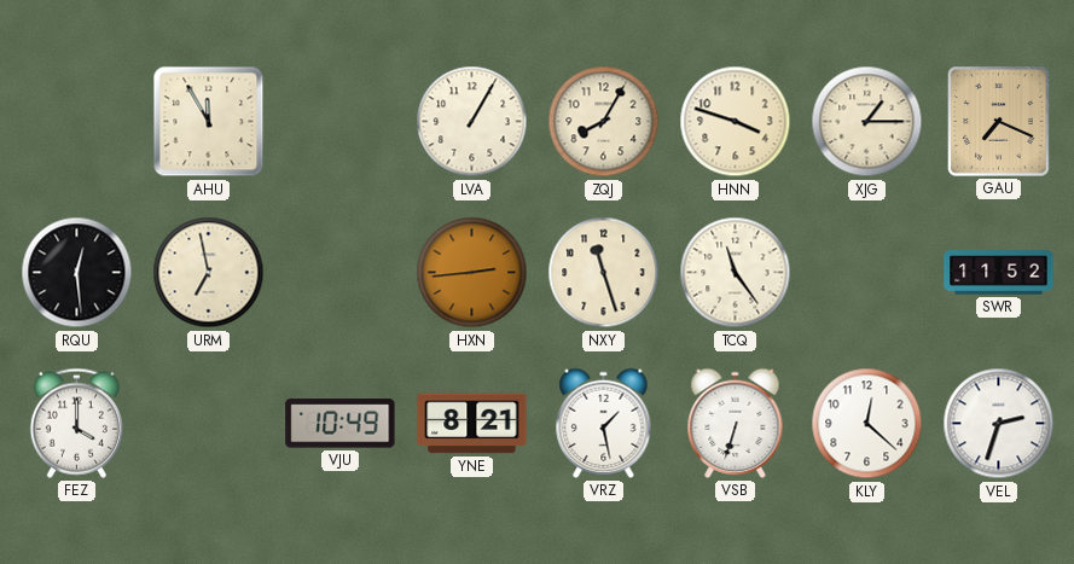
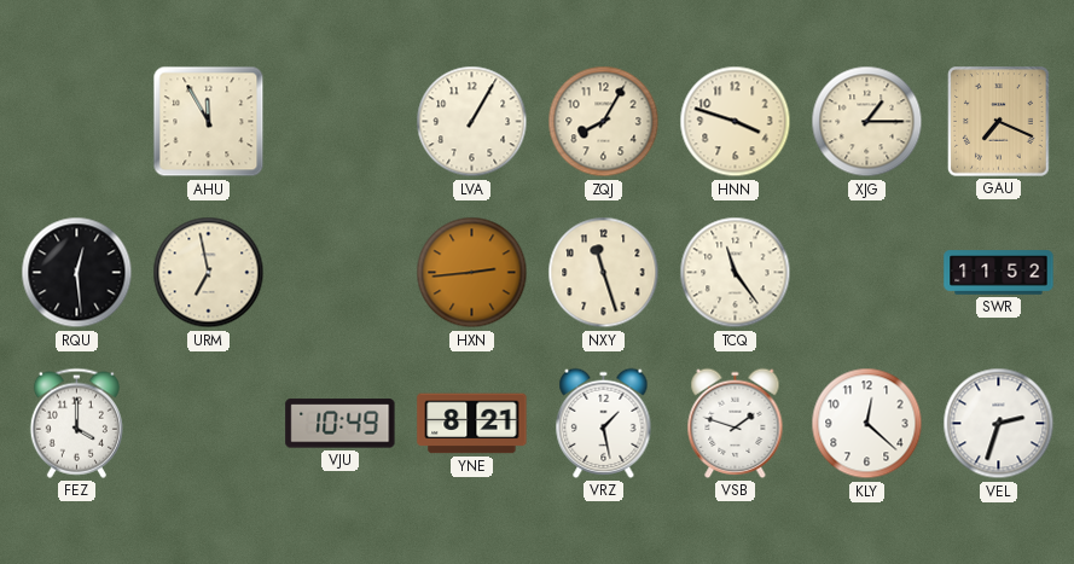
VSB: 6:33 -> 1:48
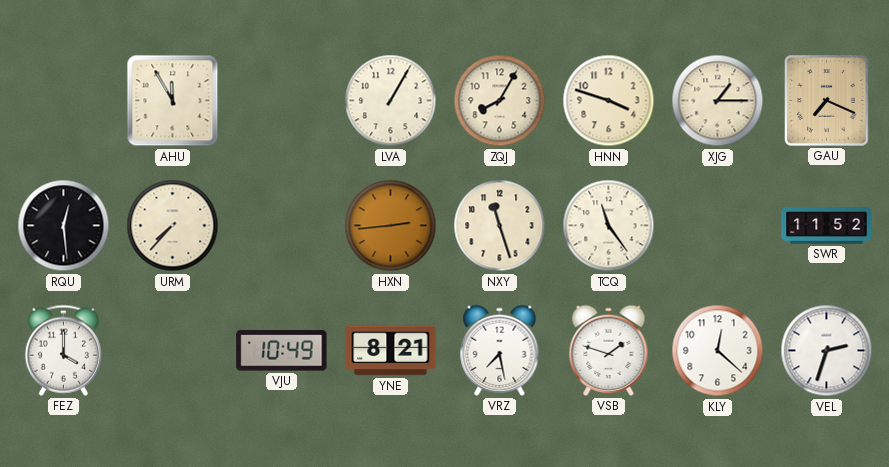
URM: 6:58 -> 7:37
VRZ: 1:28 -> 7:28
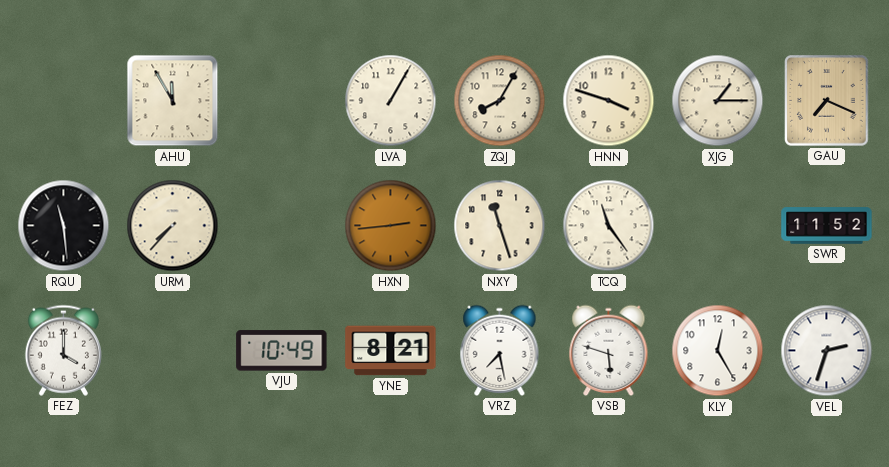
RQU: 12:29 -> 11:29
VSB: 1:48 -> 5:48
KLY: 12:22 -> 12:25
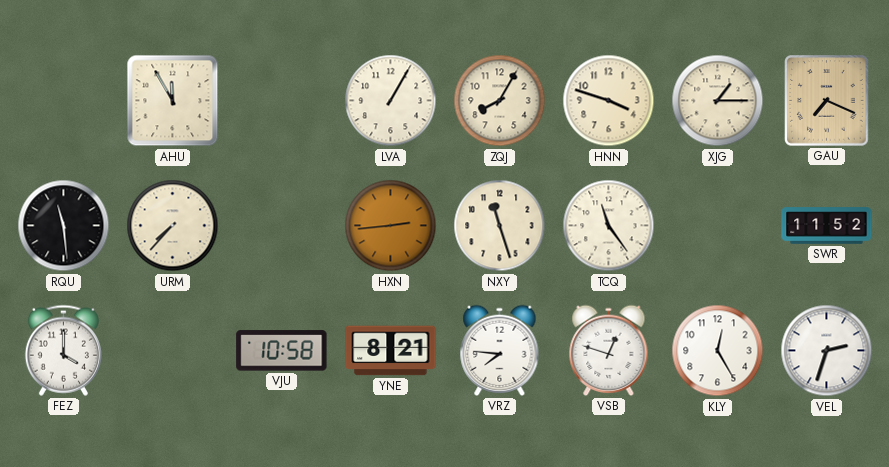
VJU: 10:49 -> 10:58
VRZ: 7:28 -> 7:46
VSB: 5:48 -> 12:48
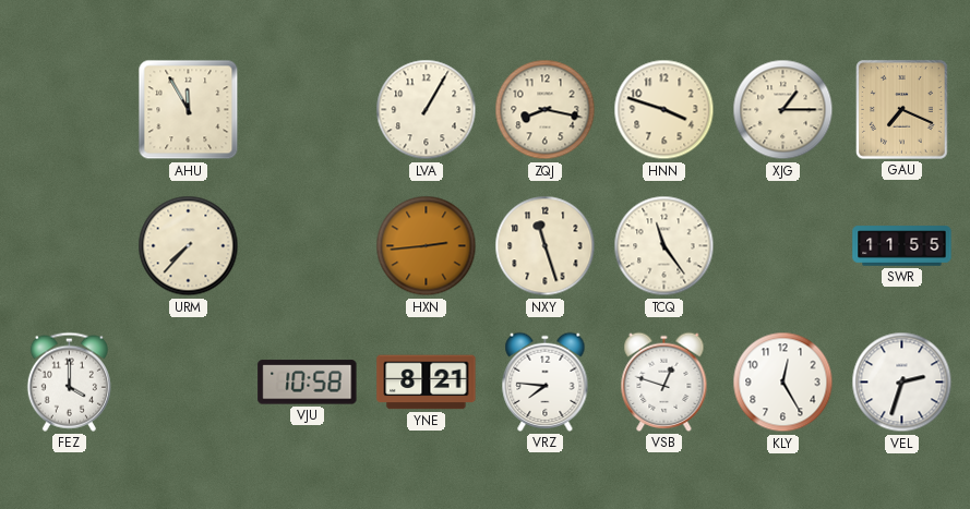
ZQJ: 8:05 -> 8:17
RQU: 11:29 -> none
SWR: 11:52 -> 11:55
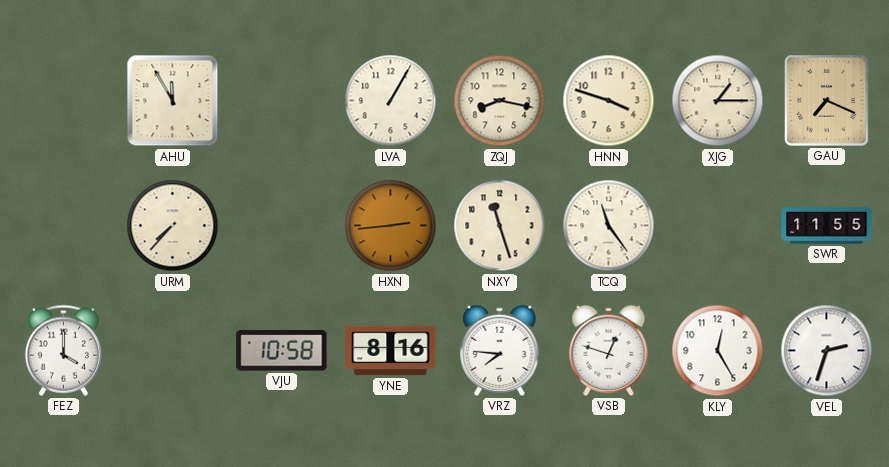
YNE: 8:21 -> 8:16
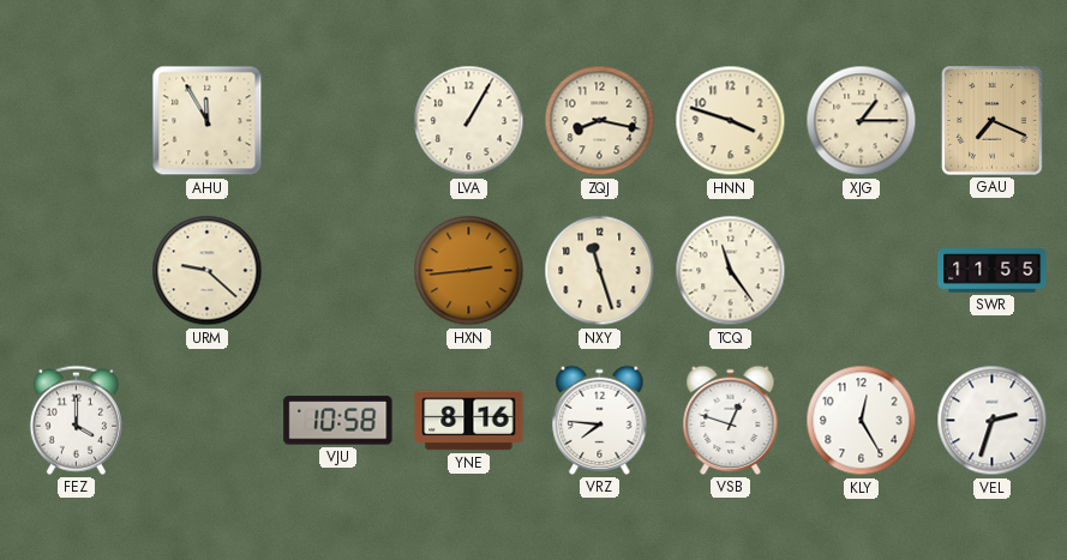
URM: 7:37 -> 9:22
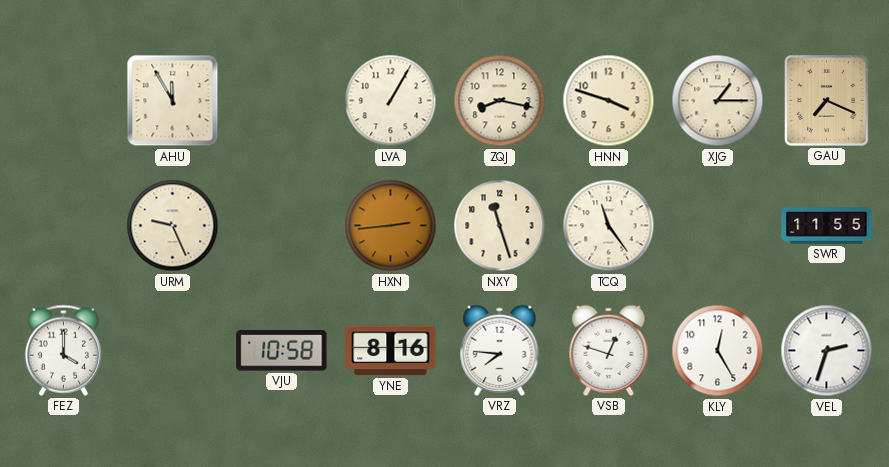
URM: 9:22 -> 9:26
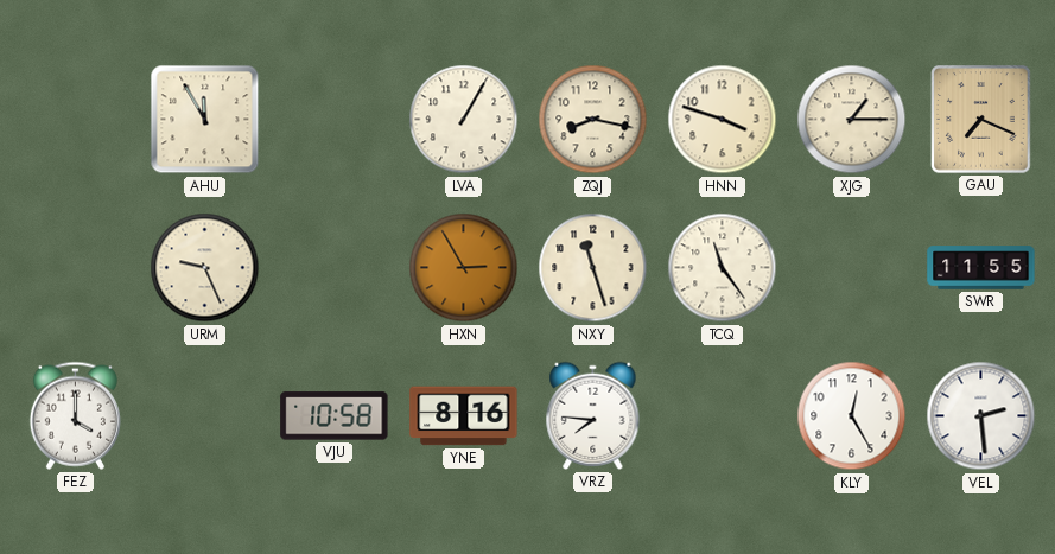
HXN: 2:44 -> 2:55
VSB: 12:48 -> none
VEL: 2:33 -> 2:29
